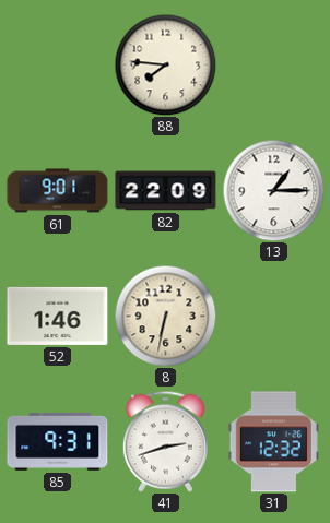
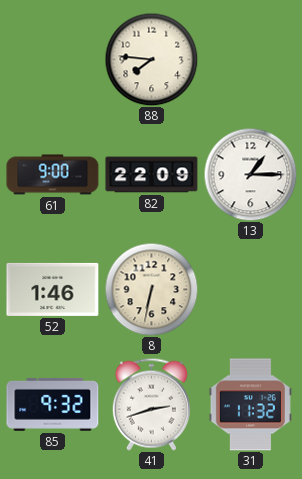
61: 9:01 -> 9:00
85: 9:31 -> 9:32
31: 12:32 -> 11:32
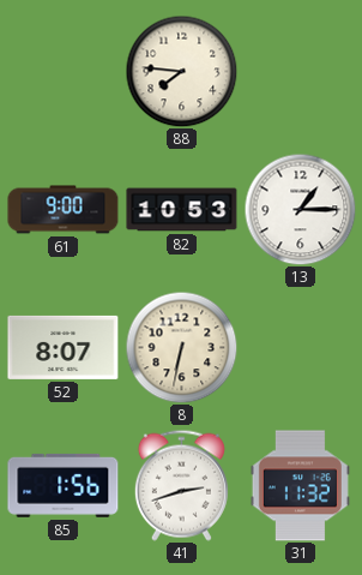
82: 22:09 -> 10:53
52: 1:46 -> 8:07
85: 9:32 -> 1:56
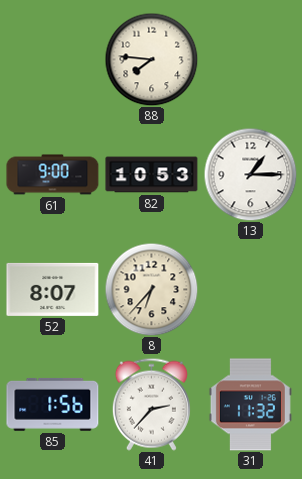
8: 6:32 -> 6:37
41: 2:42 -> 2:37
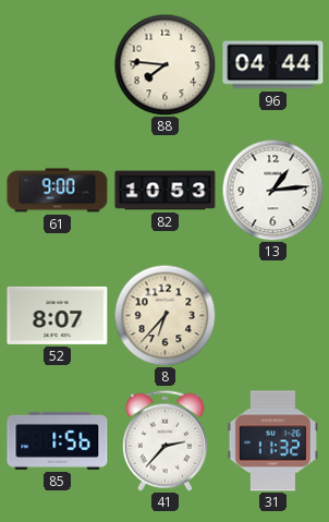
96: none -> 04:44
13: 1:15 -> 1:14
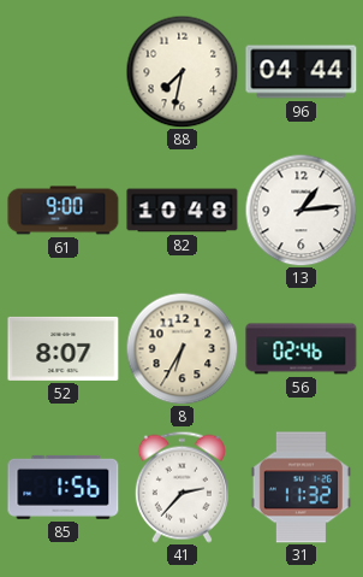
88: 7:46 -> 7:32
82: 10:53 -> 10:48
8: 6:37 -> 6:35
56: none -> 02:46
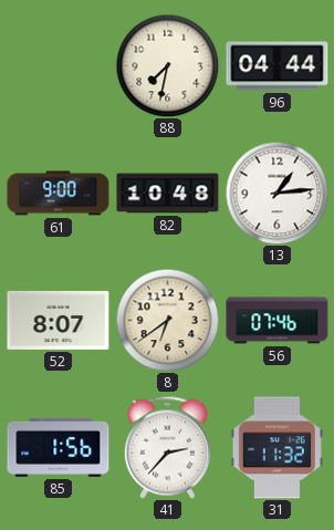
8: 6:35 -> 6:39
56: 02:46 -> 07:46
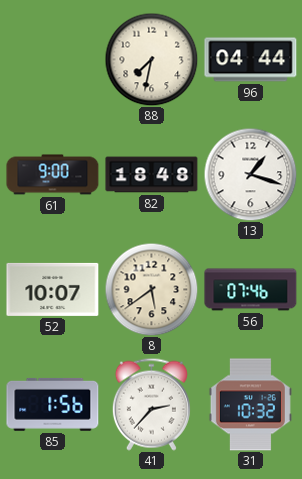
82: 10:48 -> 18:48
13: 1:14 -> 1:18
52: 8:07 -> 10:07
8: 6:39 -> 5:39
31: 11:32 -> 10:32
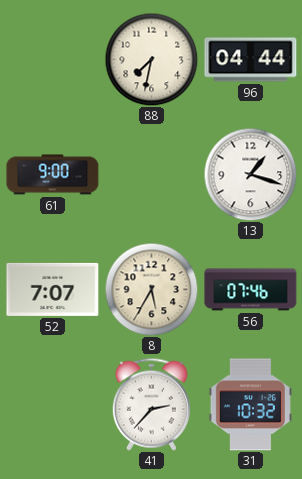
82: 18:48 -> none
52: 10:07 -> 7:07
8: 5:39 -> 5:35
85: 1:56 -> none
